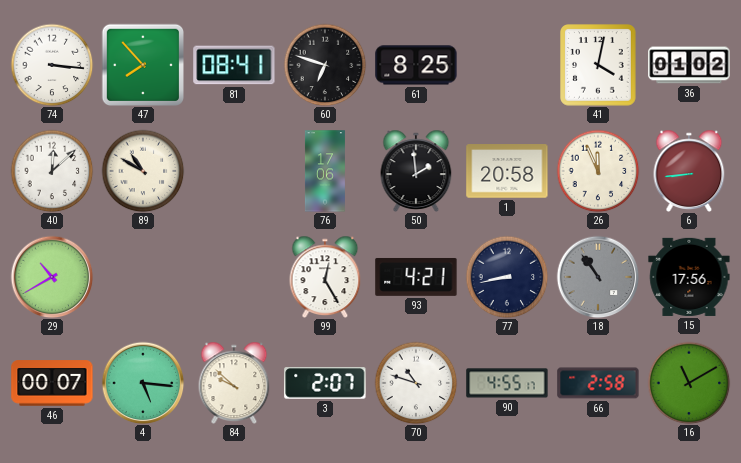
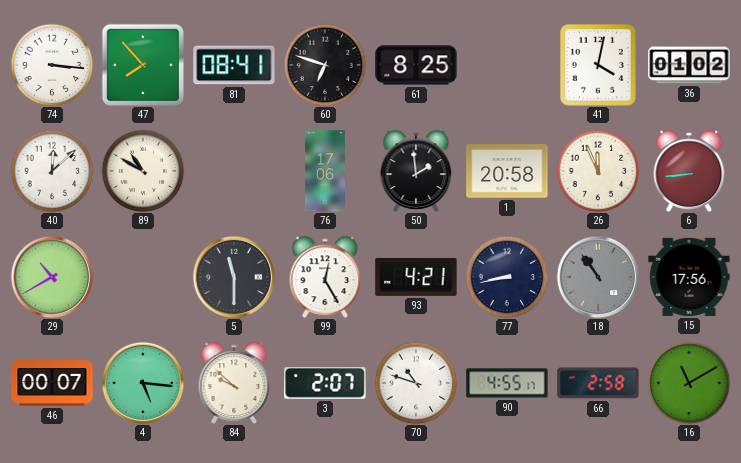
5: none -> 11:30
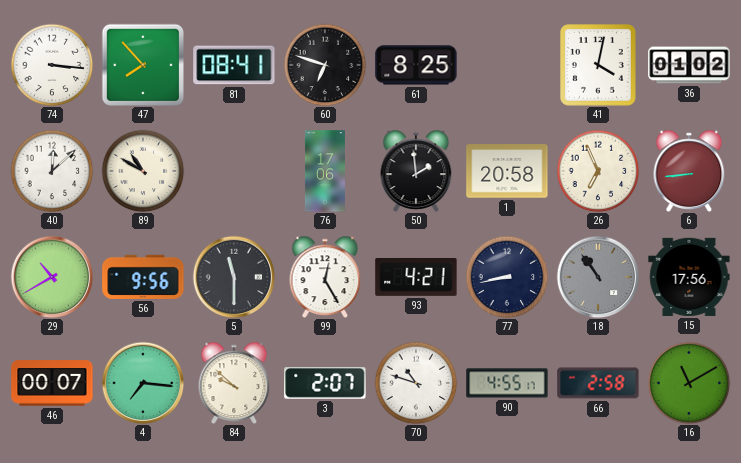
26: 11:56 -> 6:56
56: none -> 9:56
4: 5:16 -> 7:16
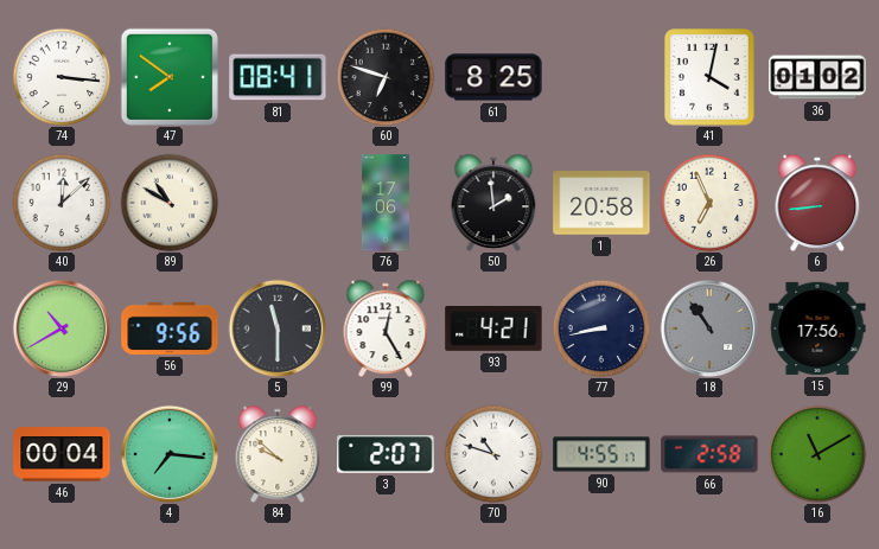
47: 7:53 -> 7:51
46: 00:07 -> 00:04
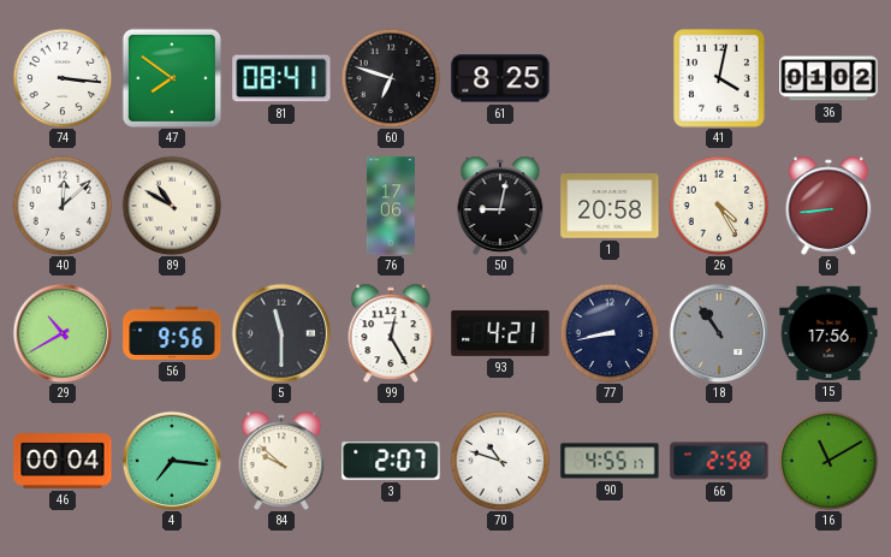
50: 1:59 -> 9:02
26: 6:56 -> 4:25
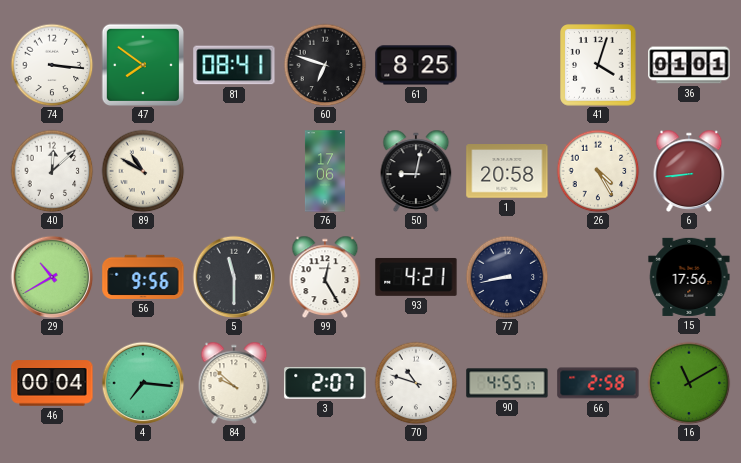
41: 4:02 -> 4:03
36: 01:02 -> 01:01
18: 10:54 -> none
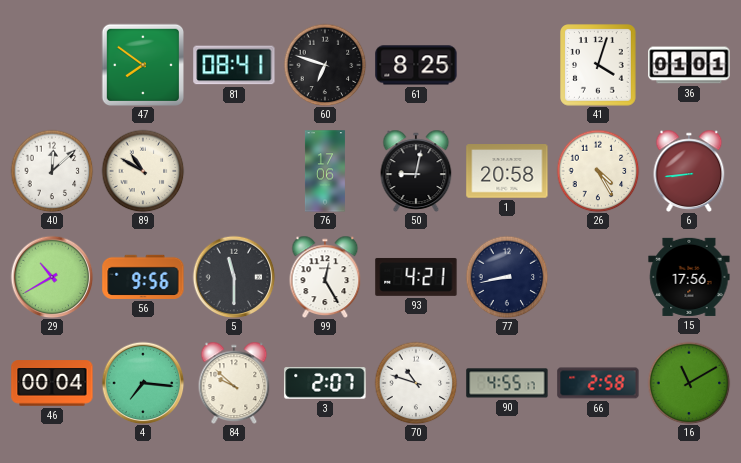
74: 3:16 -> none
